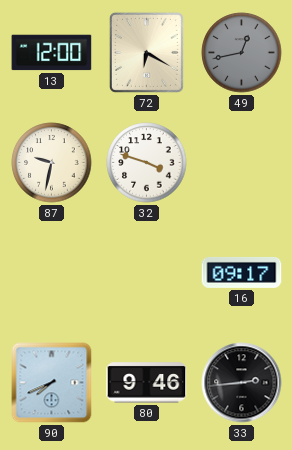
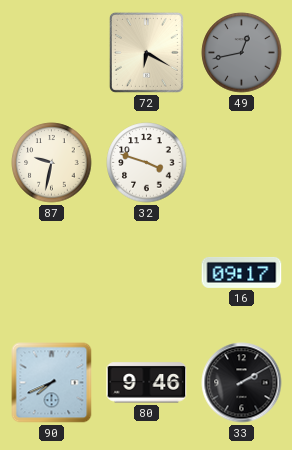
13: 12:00 -> none
33: 2:44 -> 2:10
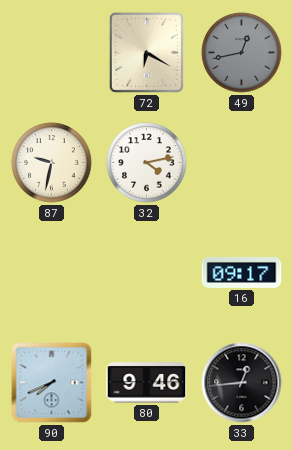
32: 3:48 -> 4:13
33: 2:10 -> 12:44
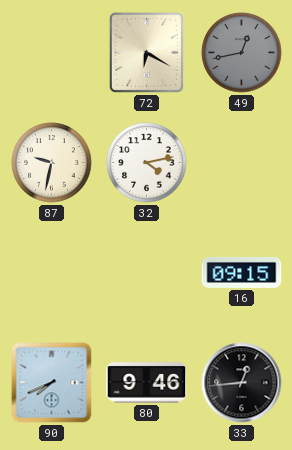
16: 09:17 -> 09:15
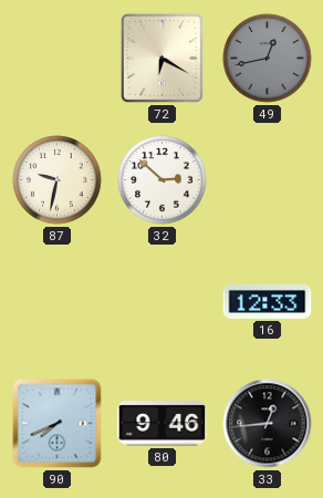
32: 4:13 -> 2:52
16: 09:15 -> 12:33
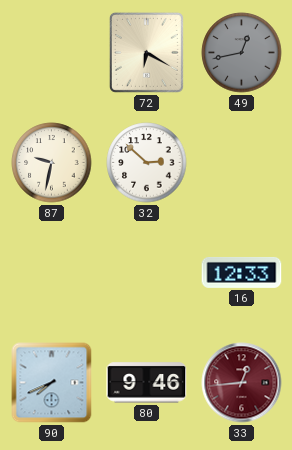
33 dial: black -> burgundy
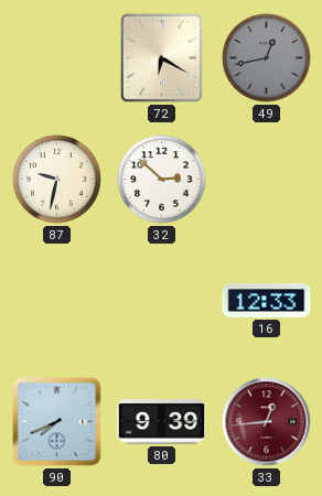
80: 9:46 -> 9:39
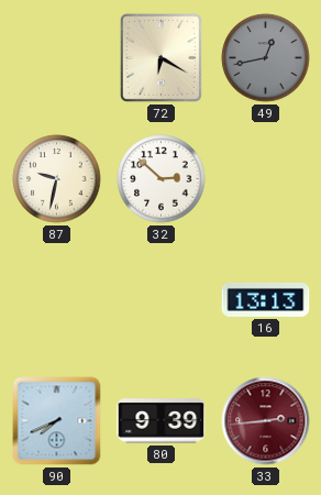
16: 12:33 -> 13:13
33: 12:44 -> 2:44
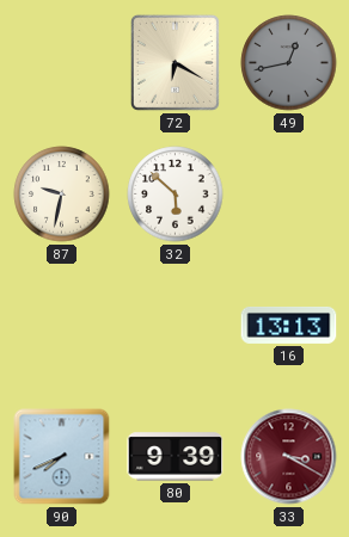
32: 2:52 -> 5:52
33: 2:44 -> 3:20
